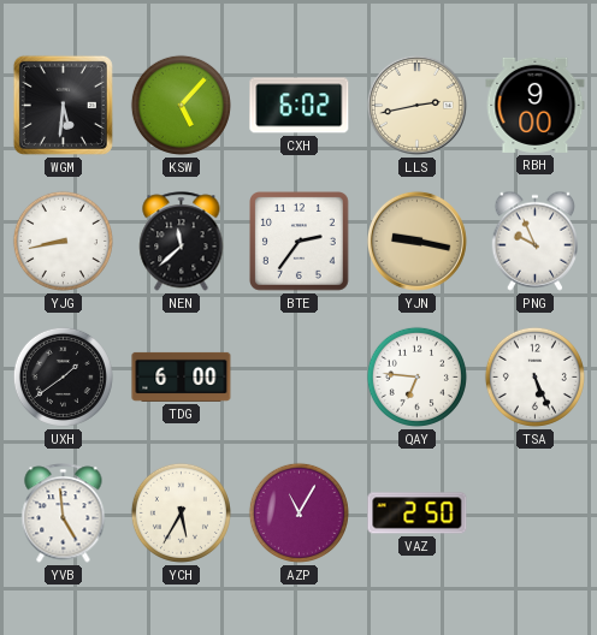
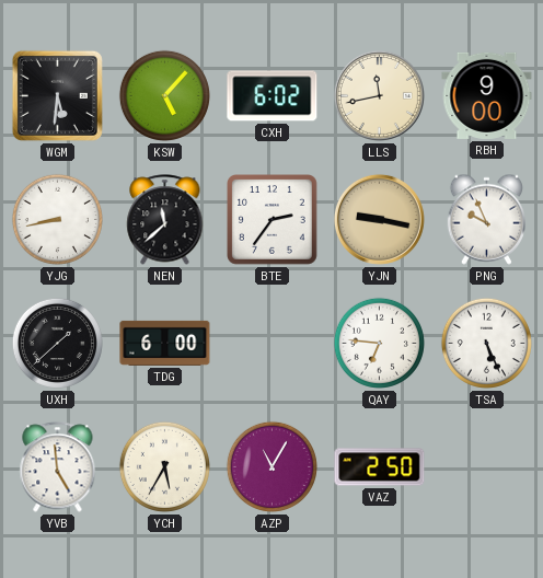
LLS: 2:43 -> 11:43
UXH: 1:39 -> 1:38
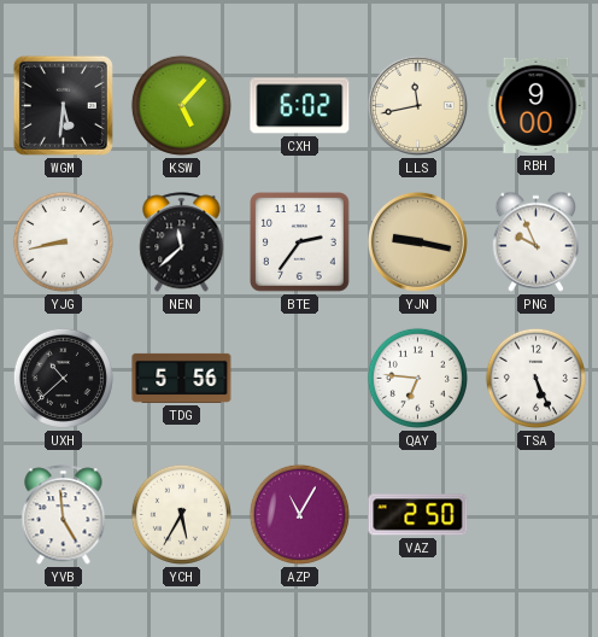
UXH: 1:38 -> 10:38
TDG: 6:00 -> 5:56
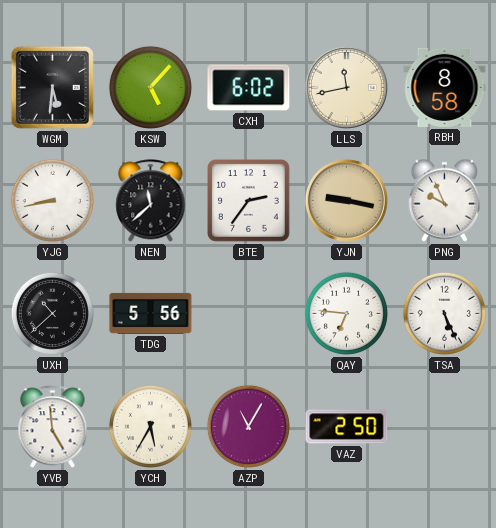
RBH: 9:00 -> 8:58
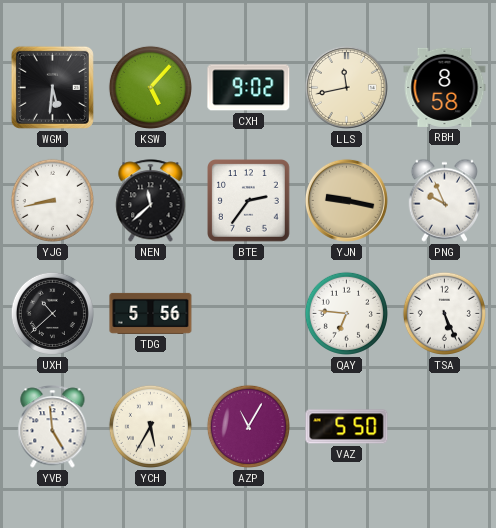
CXH: 6:02 -> 9:02
VAZ: 2:50 -> 5:50
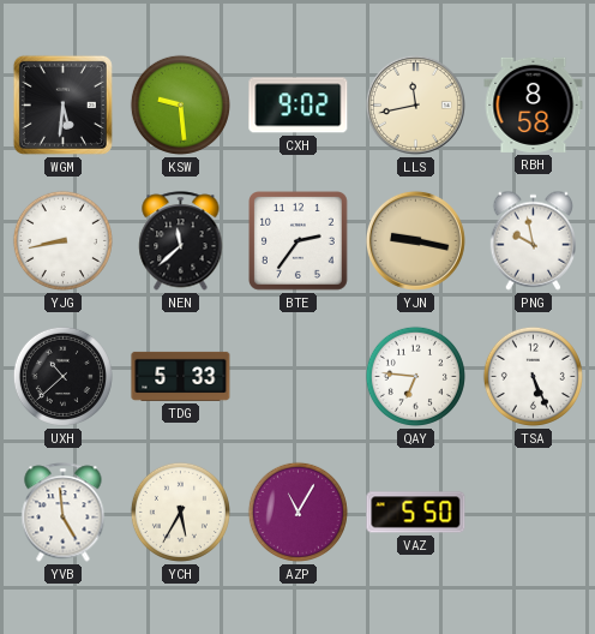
KSW: 5:07 -> 9:29
PNG: 9:56 -> 9:58
TDG: 5:56 -> 5:33
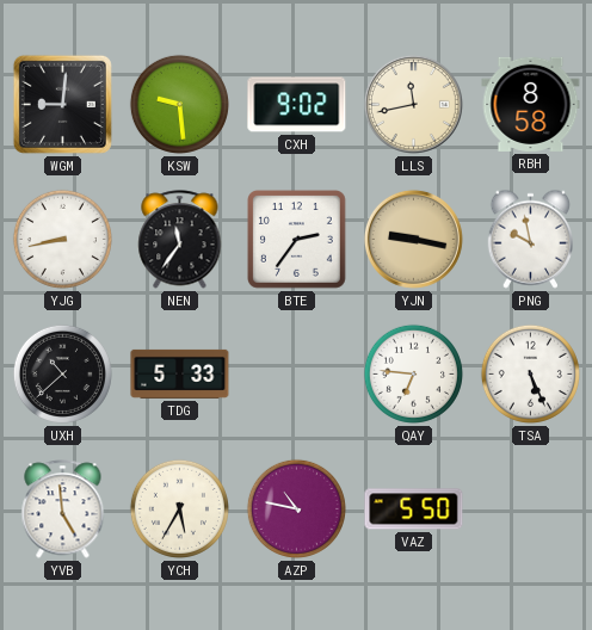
WGM: 5:31 -> 9:01
NEN: 11:38 -> 11:36
AZP: 11:05 -> 10:47
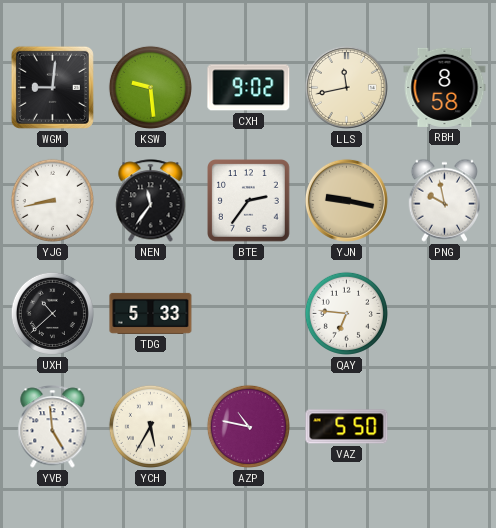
TSA: 5:26 -> none
